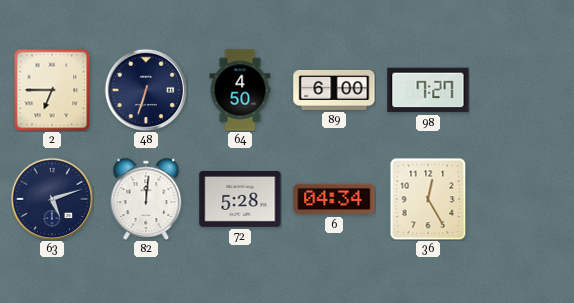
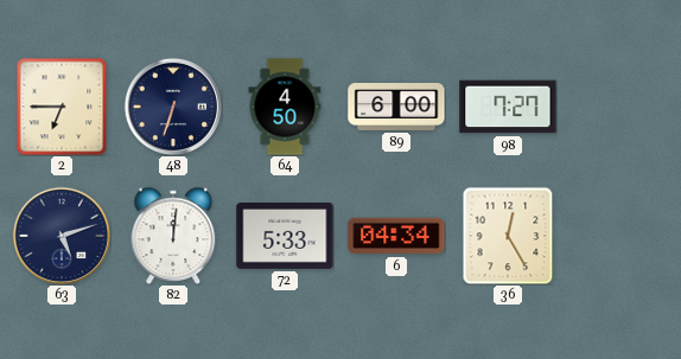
72: 5:28 -> 5:33
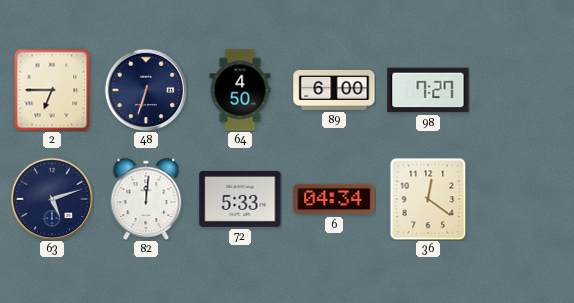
36: 12:25 -> 12:21
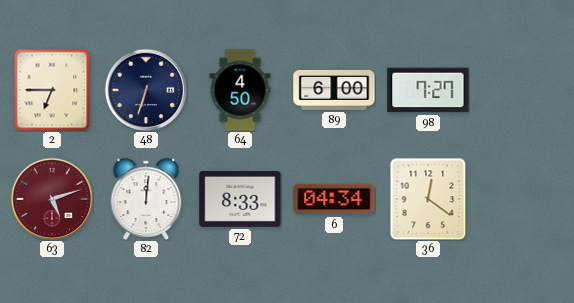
63 dial: navy -> burgundy
72: 5:33 -> 8:33
